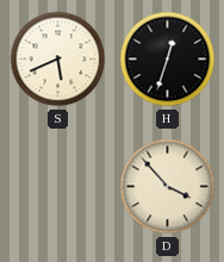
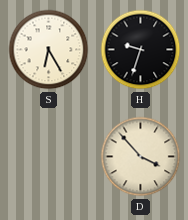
S: 5:41 -> 6:25
H: 12:33 -> 9:33
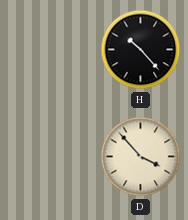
S: 6:25 -> none
H: 9:33 -> 10:23
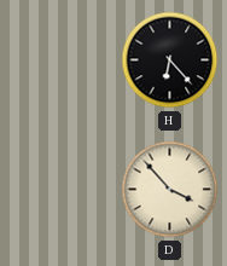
H: 10:23 -> 6:23
